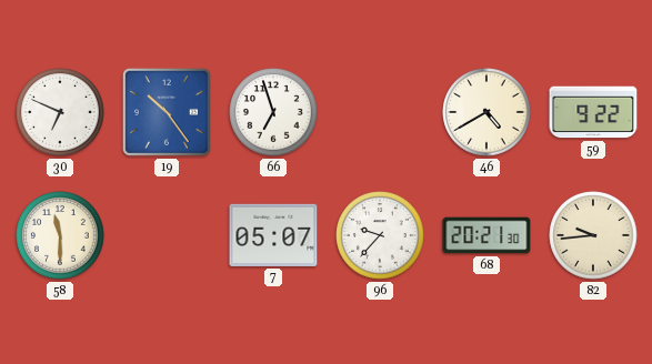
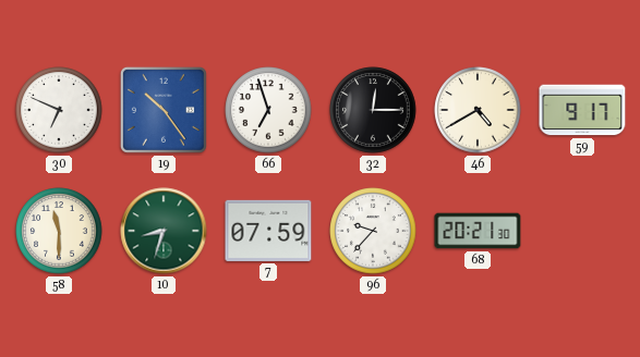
32: none -> 12:15
59: 9:22 -> 9:17
10: none -> 8:33
7: 05:07 -> 07:59
82: 9:44 -> none
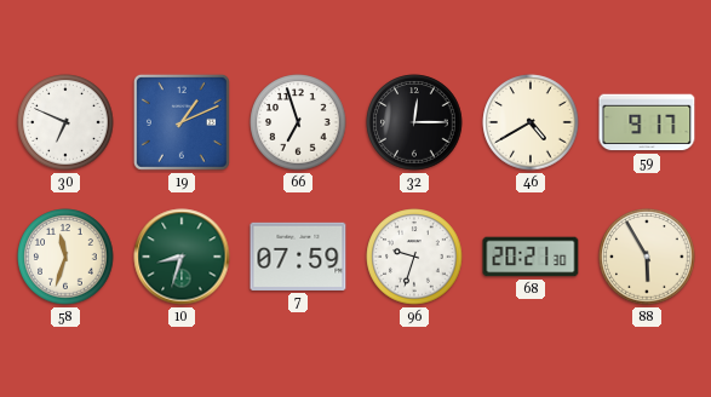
19: 10:24 -> 1:11
58: 11:30 -> 11:33
96: 9:37 -> 9:33
88: none -> 5:55
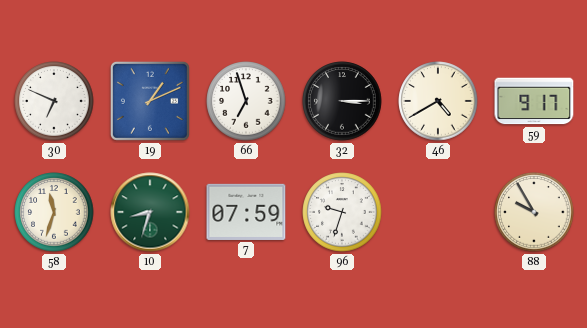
32: 12:15 -> 3:15
68: 20:21 -> none
88: 5:55 -> 9:55
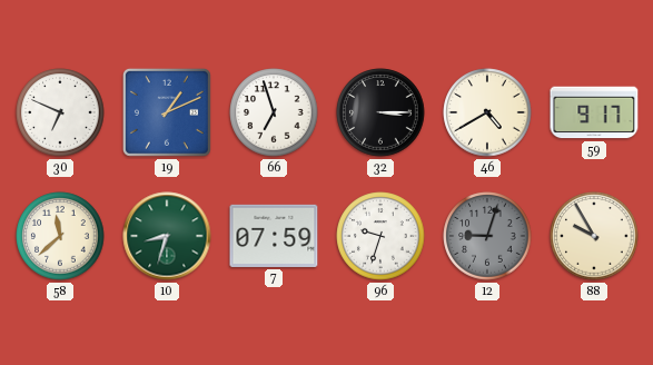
58: 11:33 -> 11:38
12: none -> 9:03
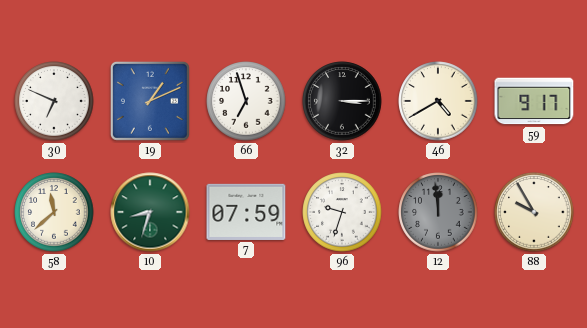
12: 9:03 -> 11:59
